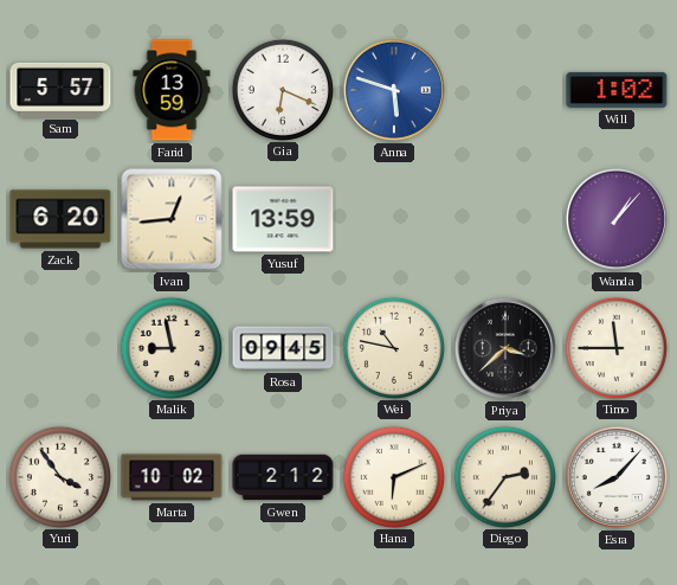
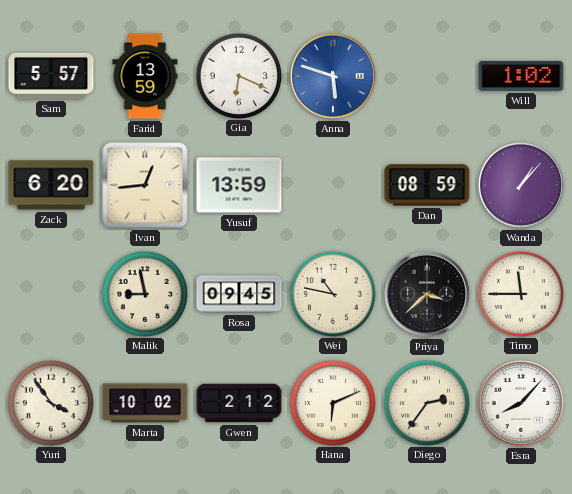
Dan: none -> 08:59
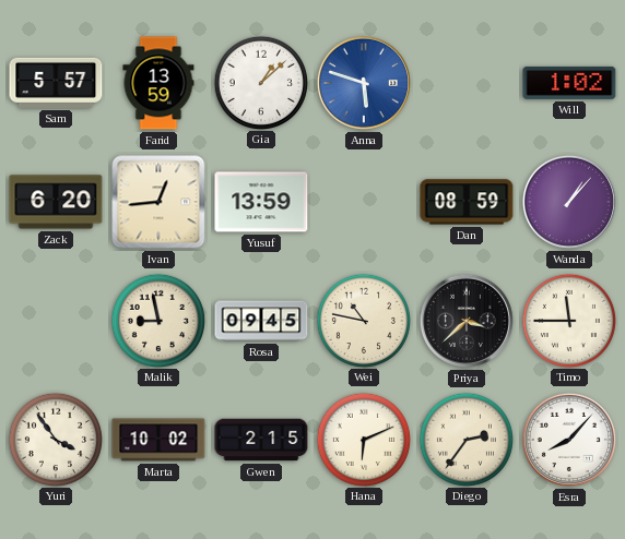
Gia: 6:19 -> 1:08
Gwen: 2:12 -> 2:15
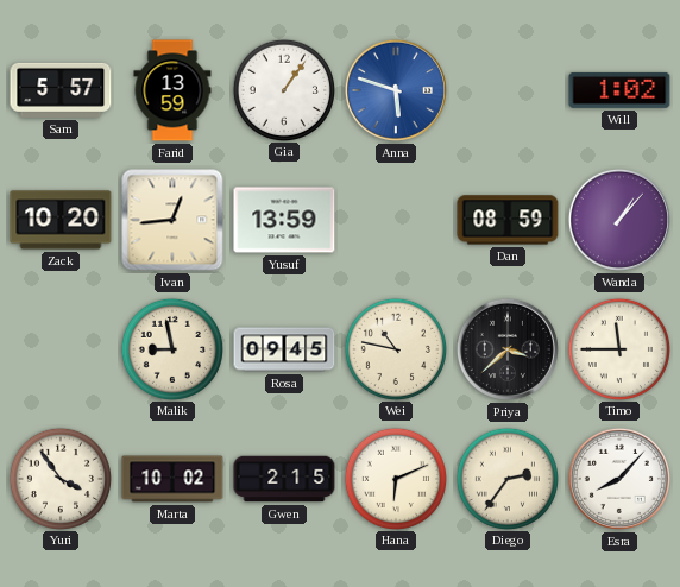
Gia: 1:08 -> 1:06
Zack: 6:20 -> 10:20
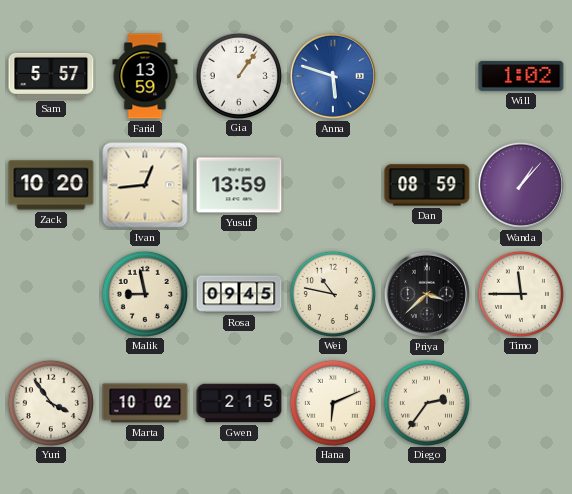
Esra: 8:07 -> none
